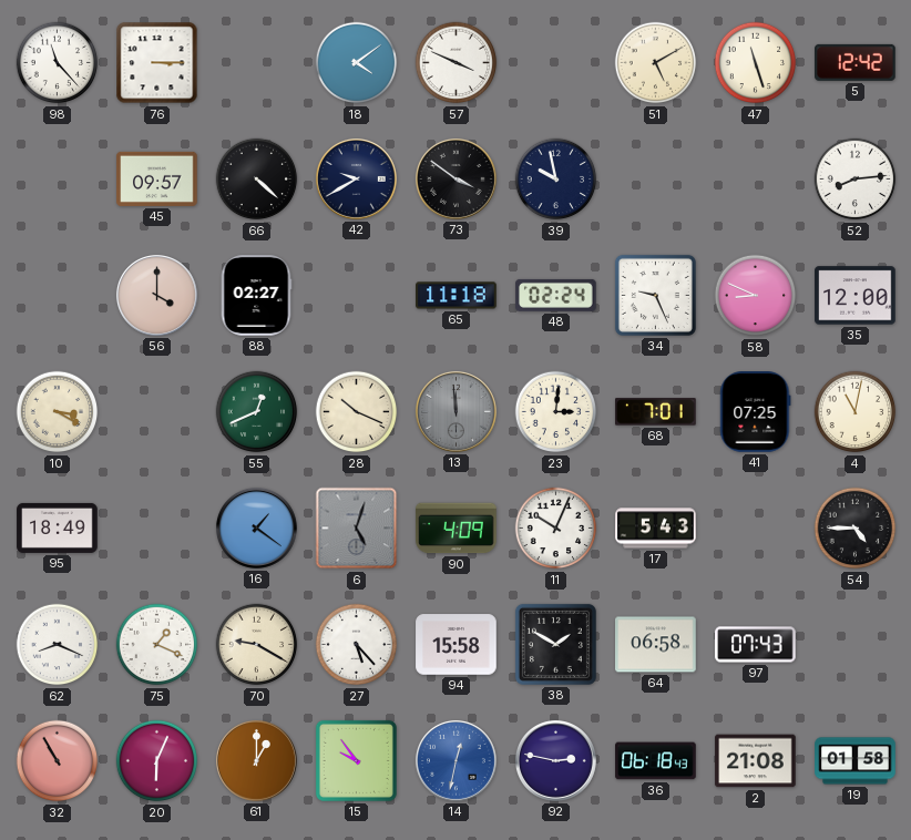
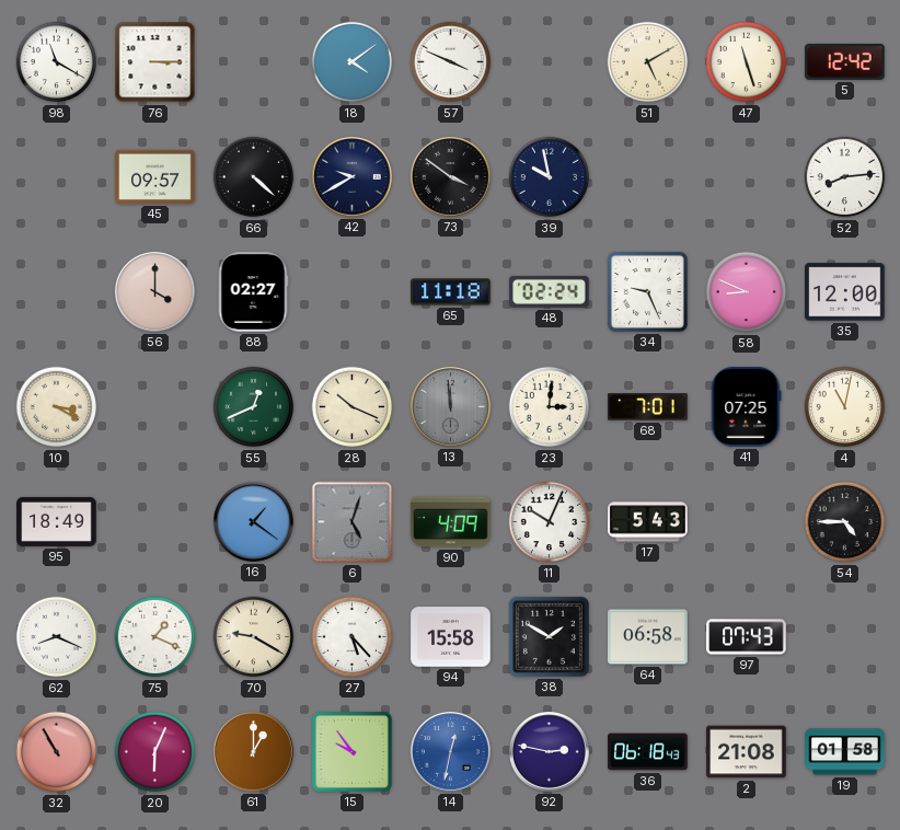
98: 11:23 -> 11:20
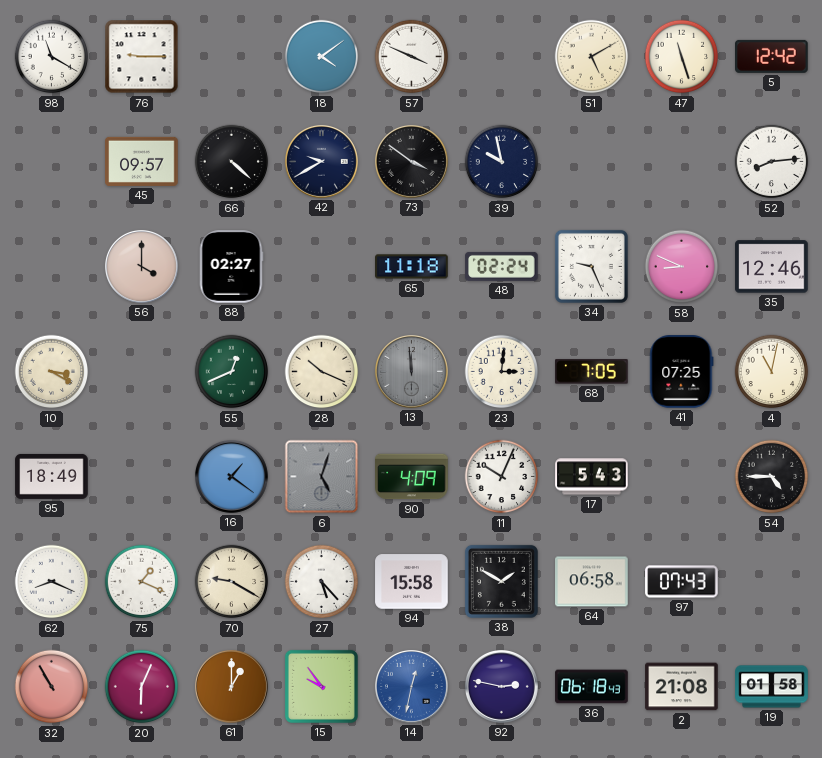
76: 3:15 -> 9:15
35: 12:00 -> 12:46
68: 7:01 -> 7:05
